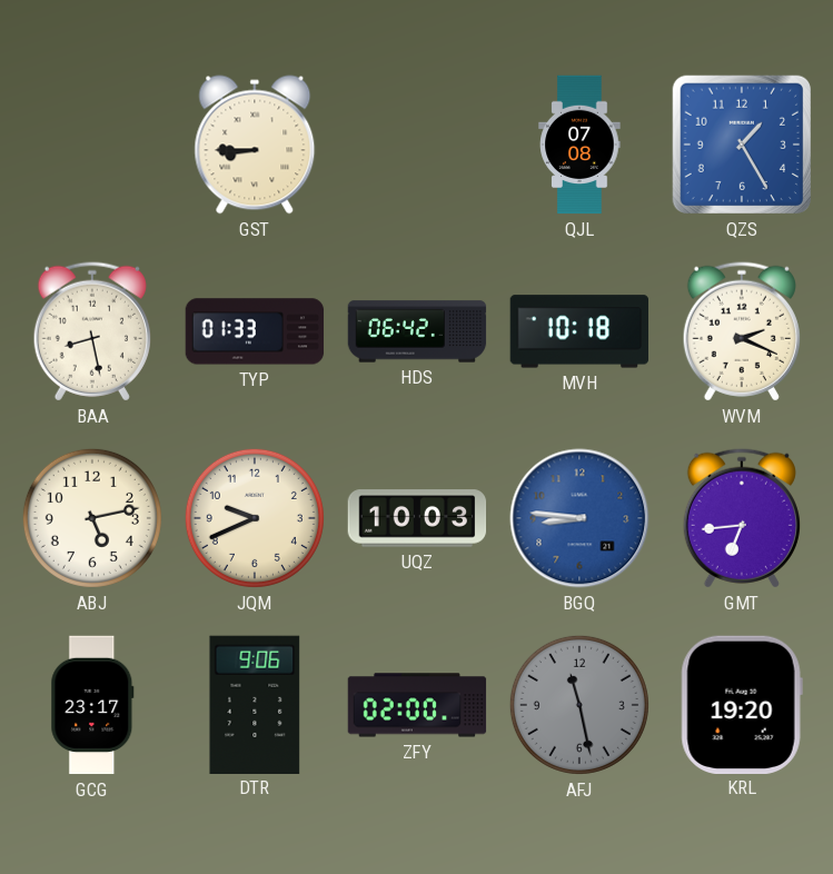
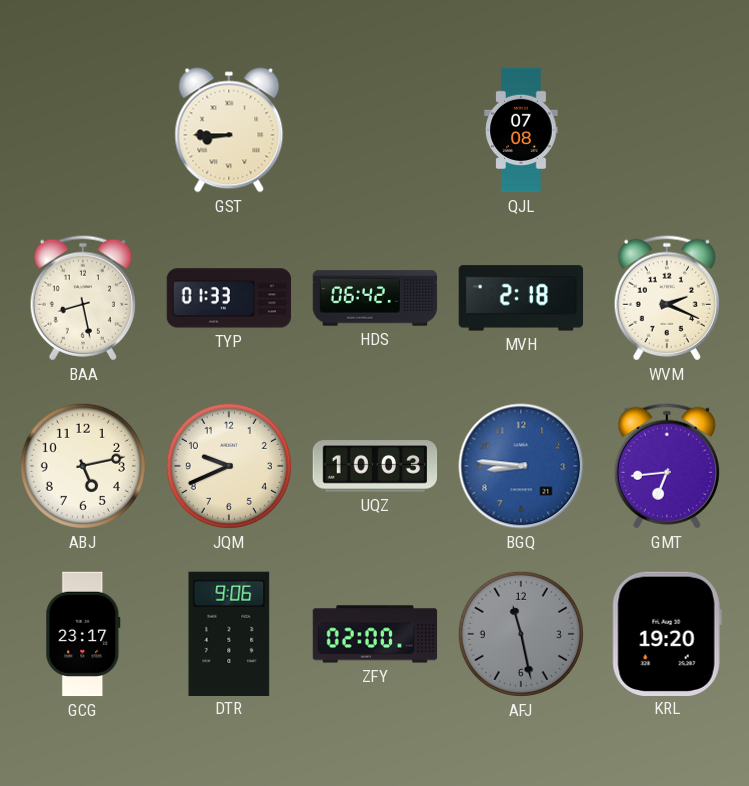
QZS: 1:25 -> none
MVH: 10:18 -> 2:18
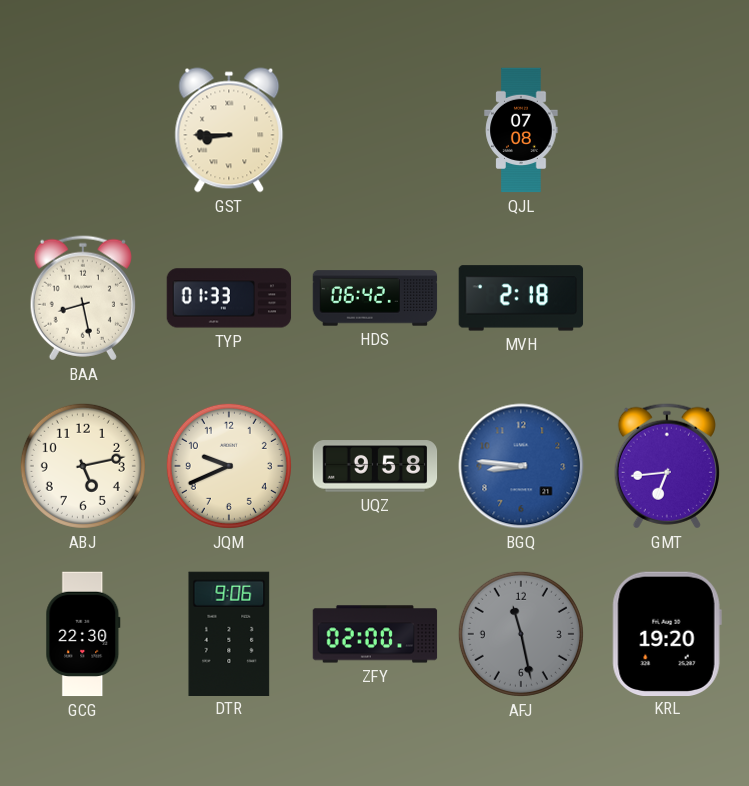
WVM: 2:19 -> none
UQZ: 10:03 -> 9:58
GCG: 23:17 -> 22:30
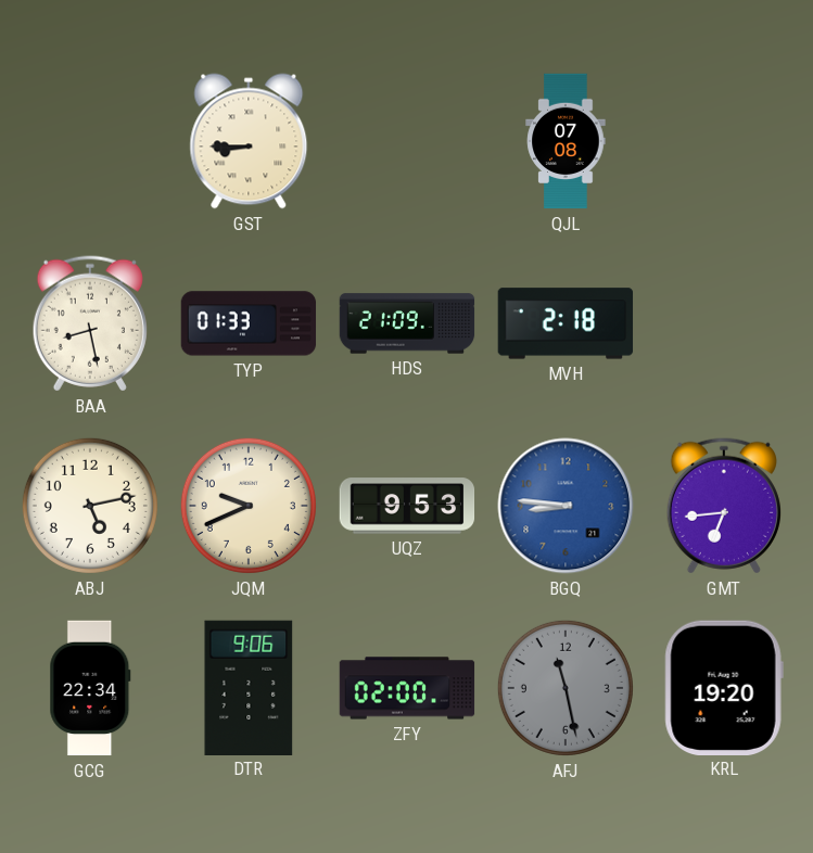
HDS: 06:42 -> 21:09
UQZ: 9:58 -> 9:53
GCG: 22:30 -> 22:34
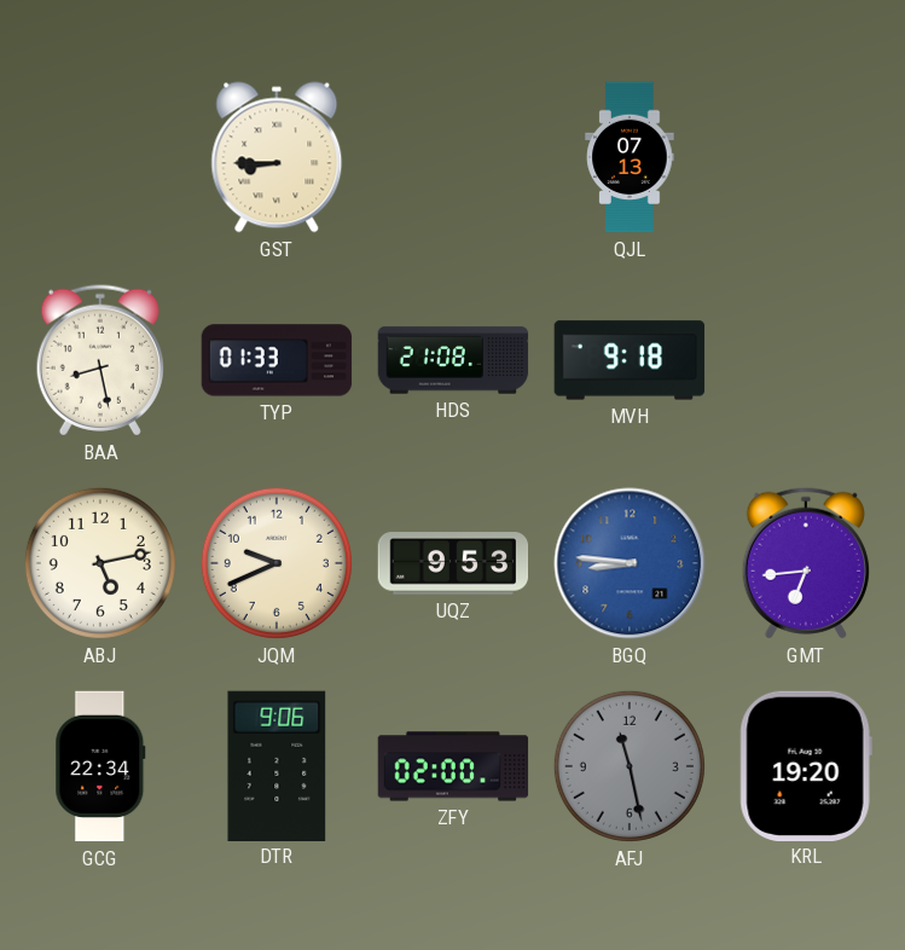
QJL: 07:08 -> 07:13
HDS: 21:09 -> 21:08
MVH: 2:18 -> 9:18
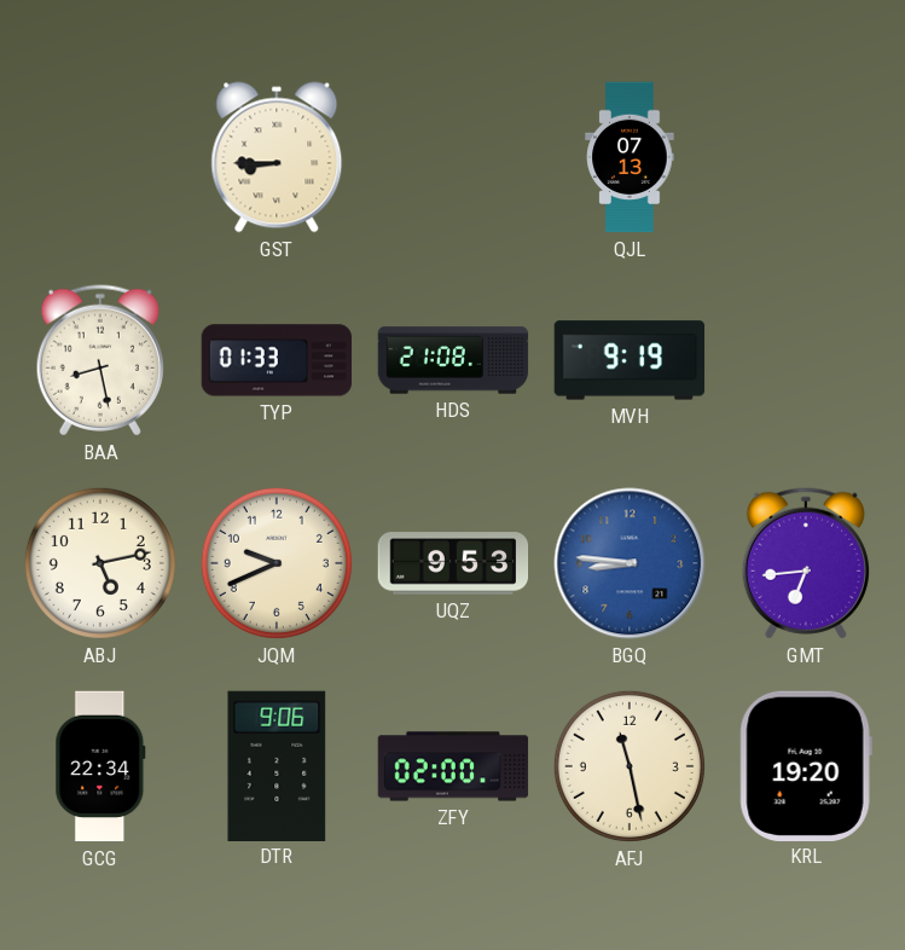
MVH: 9:18 -> 9:19
AFJ dial: grey -> cream
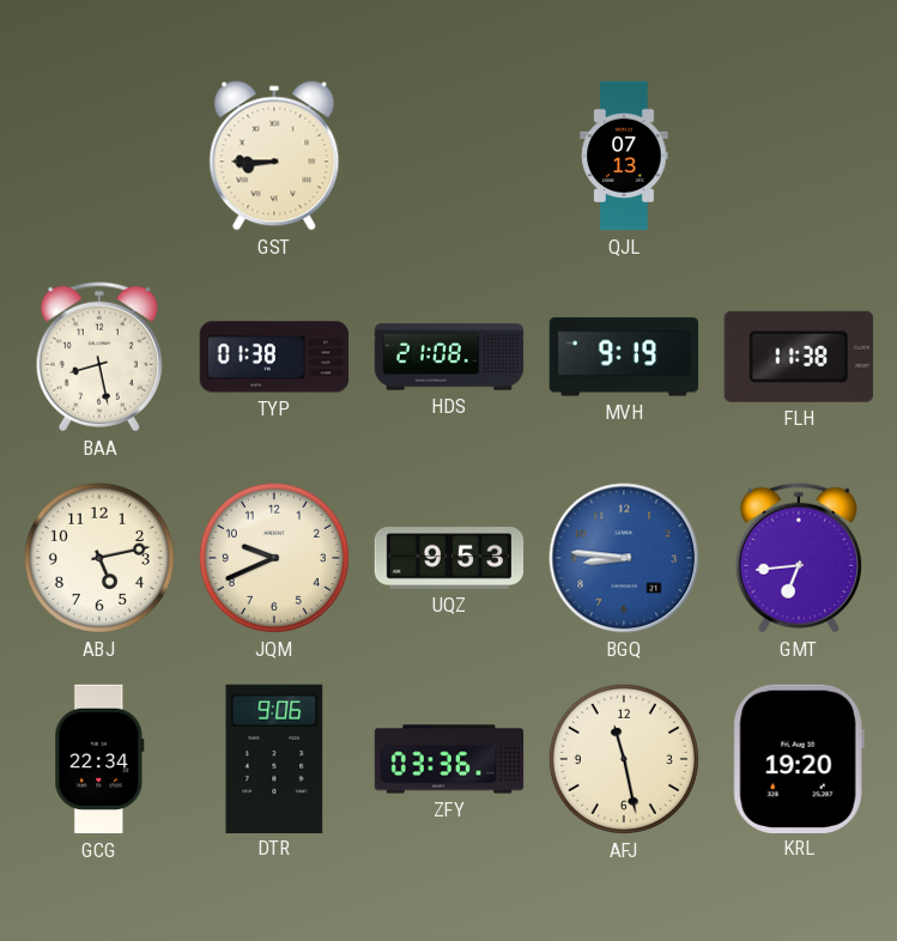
TYP: 01:33 -> 01:38
FLH: none -> 11:38
ZFY: 02:00 -> 03:36
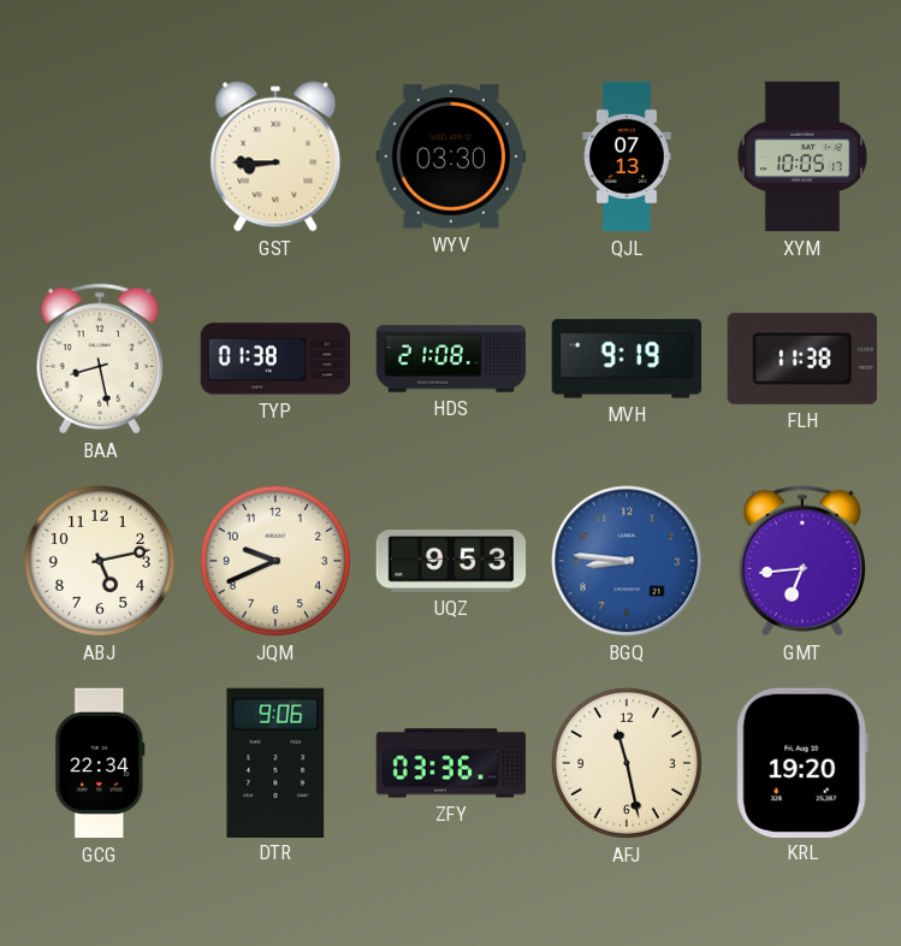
WYV: none -> 03:30
XYM: none -> 10:05
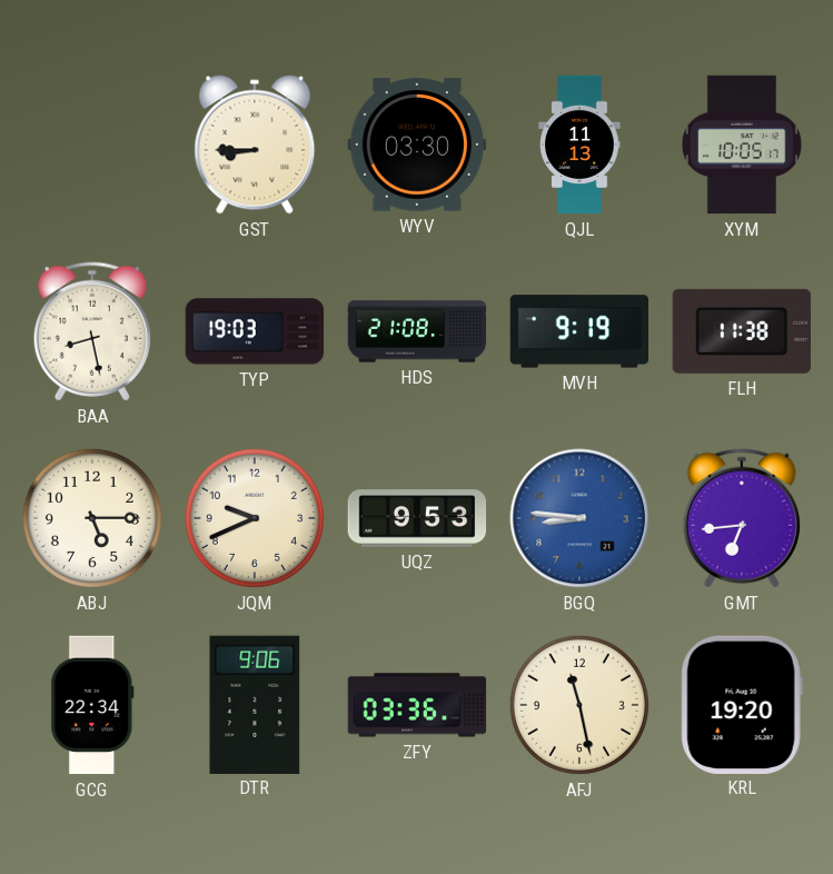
QJL: 07:13 -> 11:13
TYP: 01:38 -> 19:03
ABJ: 5:13 -> 5:15
